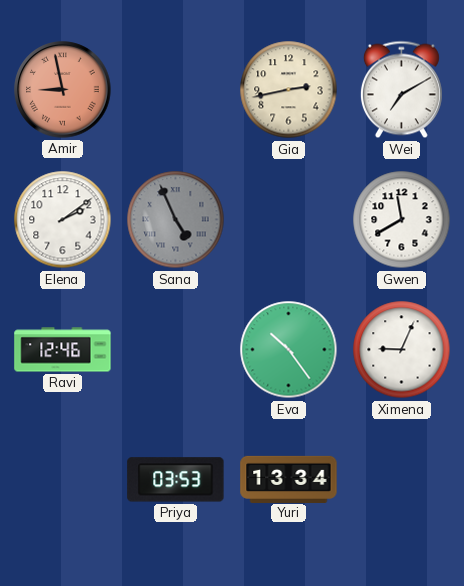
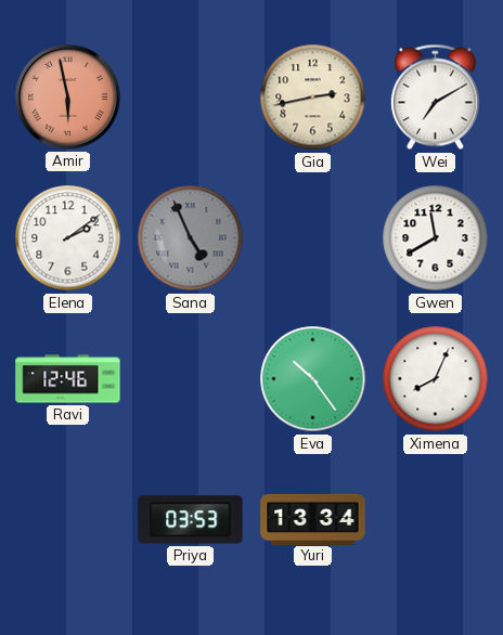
Amir: 8:58 -> 5:58
Ximena: 9:04 -> 8:04
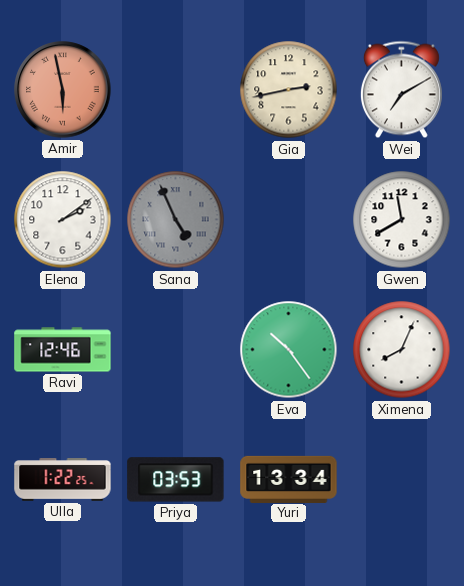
Ulla: none -> 1:22
